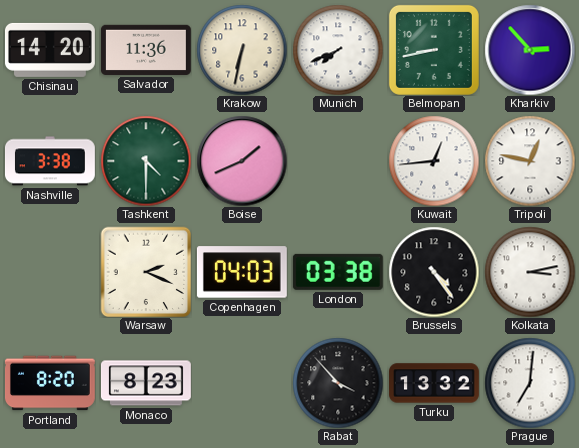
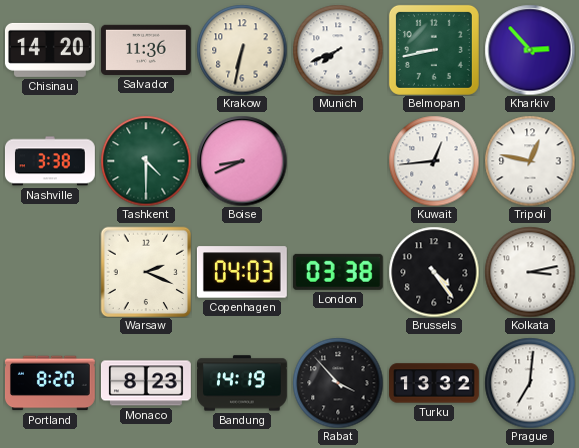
Boise: 1:41 -> 8:41
Bandung: none -> 14:19
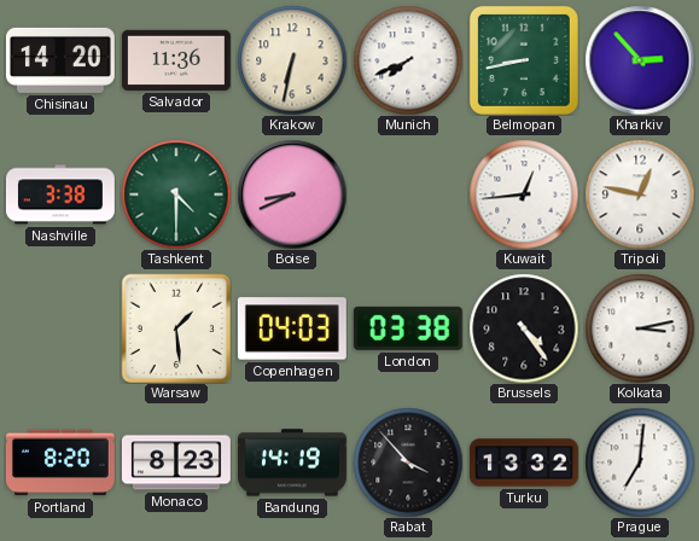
Warsaw: 2:19 -> 1:29
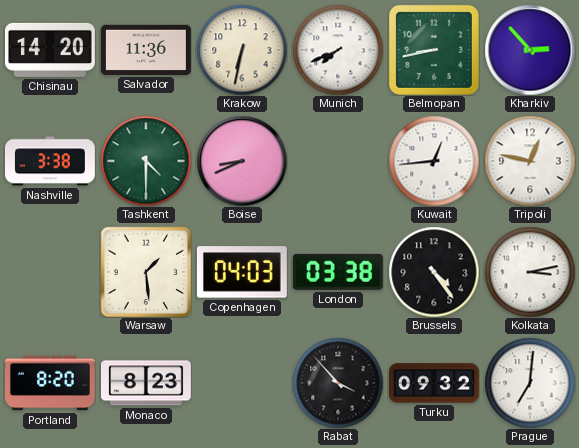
Bandung: 14:19 -> none
Turku: 13:32 -> 09:32
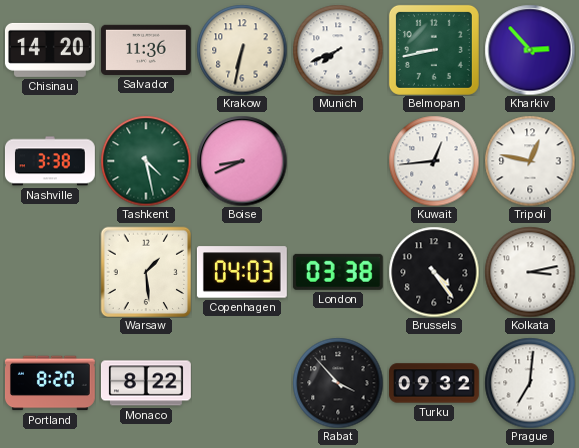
Tashkent: 4:30 -> 4:28
Monaco: 8:23 -> 8:22
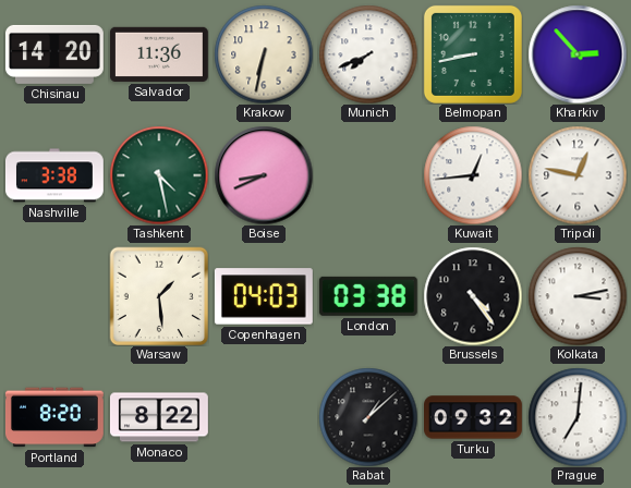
Rabat: 3:53 -> 1:08
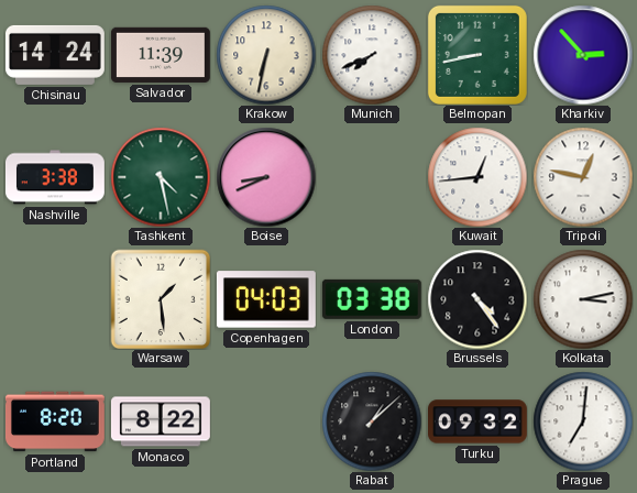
Chisinau: 14:20 -> 14:24
Salvador: 11:36 -> 11:39
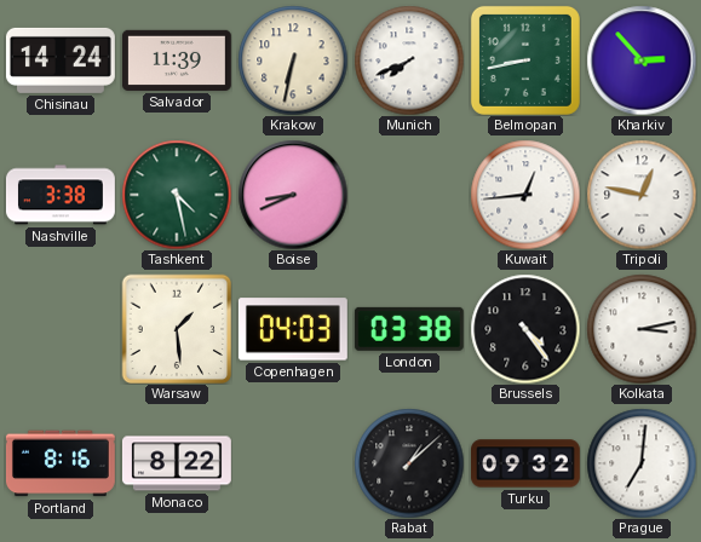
Portland: 8:20 -> 8:16
